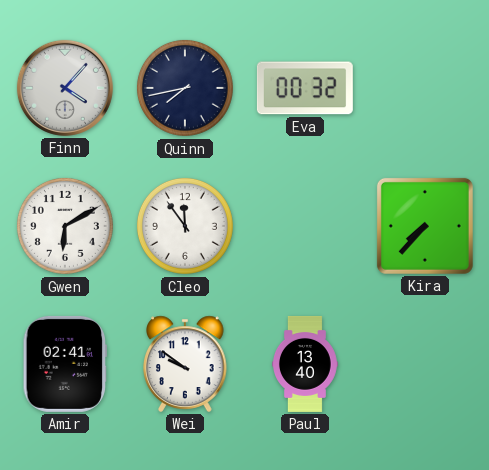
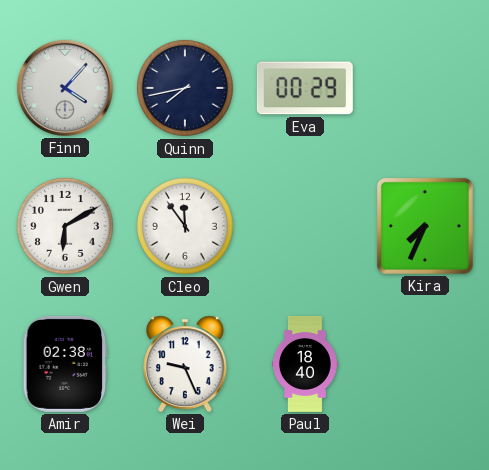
Eva: 00:32 -> 00:29
Kira: 7:37 -> 7:34
Amir: 02:41 -> 02:38
Wei: 9:51 -> 9:26
Paul: 13:40 -> 18:40
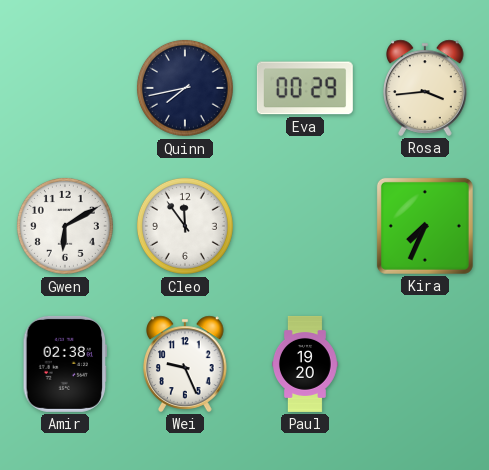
Finn: 4:07 -> none
Rosa: none -> 3:44
Paul: 18:40 -> 19:20
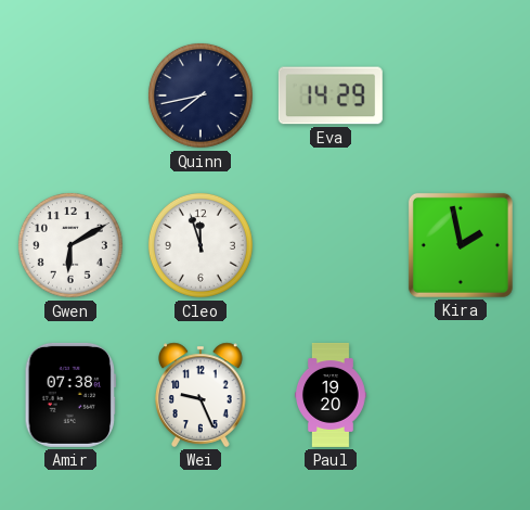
Eva: 00:29 -> 14:29
Rosa: 3:44 -> none
Cleo: 11:54 -> 11:57
Kira: 7:34 -> 1:58
Amir: 02:38 -> 07:38
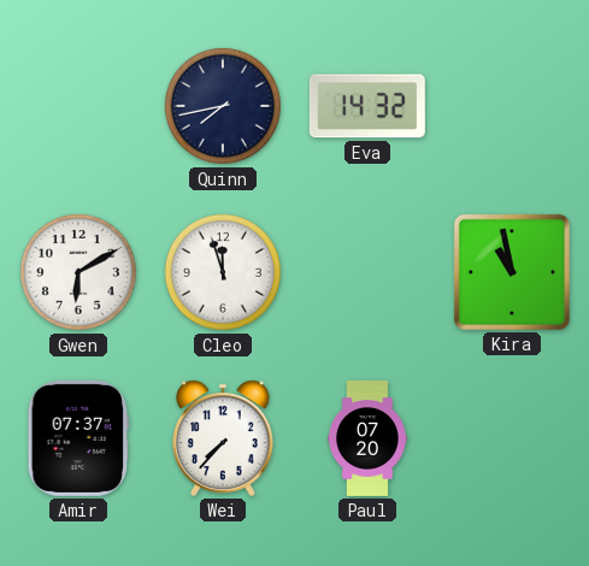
Eva: 14:29 -> 14:32
Kira: 1:58 -> 10:58
Amir: 07:38 -> 07:37
Wei: 9:26 -> 7:37
Paul: 19:20 -> 07:20
